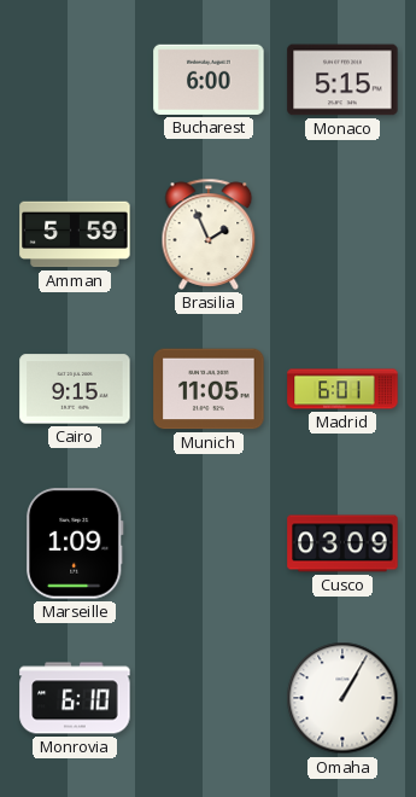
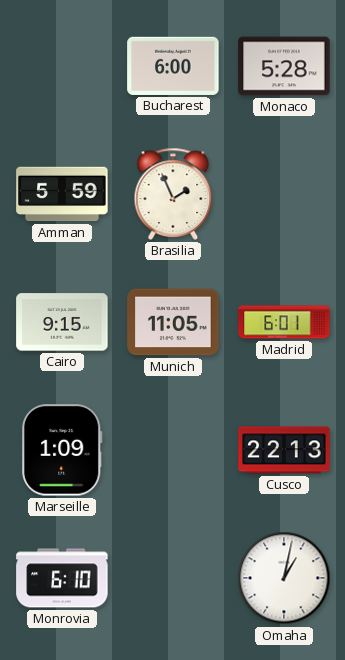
Monaco: 5:15 -> 5:28
Cusco: 03:09 -> 22:13
Omaha: 1:05 -> 1:02
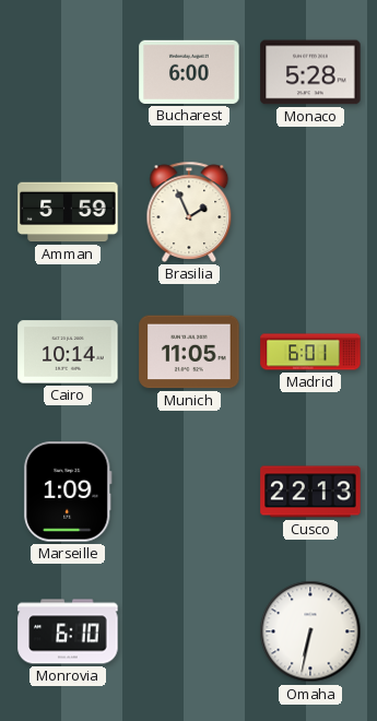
Cairo: 9:15 -> 10:14
Omaha: 1:02 -> 6:32
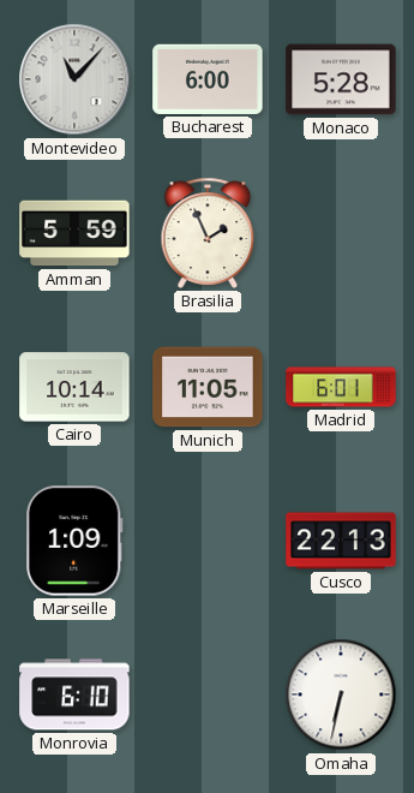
Montevideo: none -> 11:07
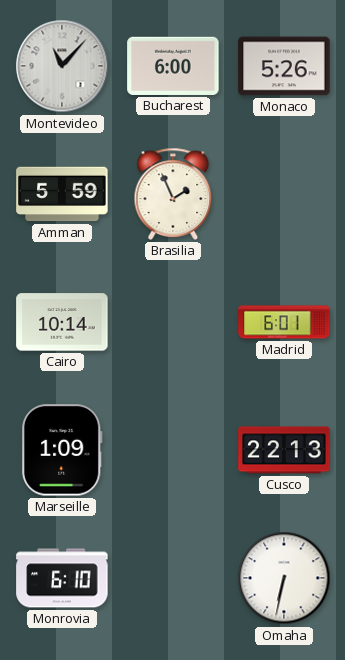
Monaco: 5:28 -> 5:26
Munich: 11:05 -> none
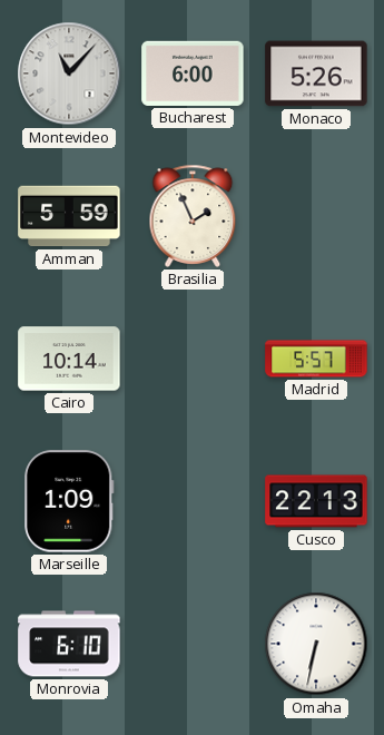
Madrid: 6:01 -> 5:57
